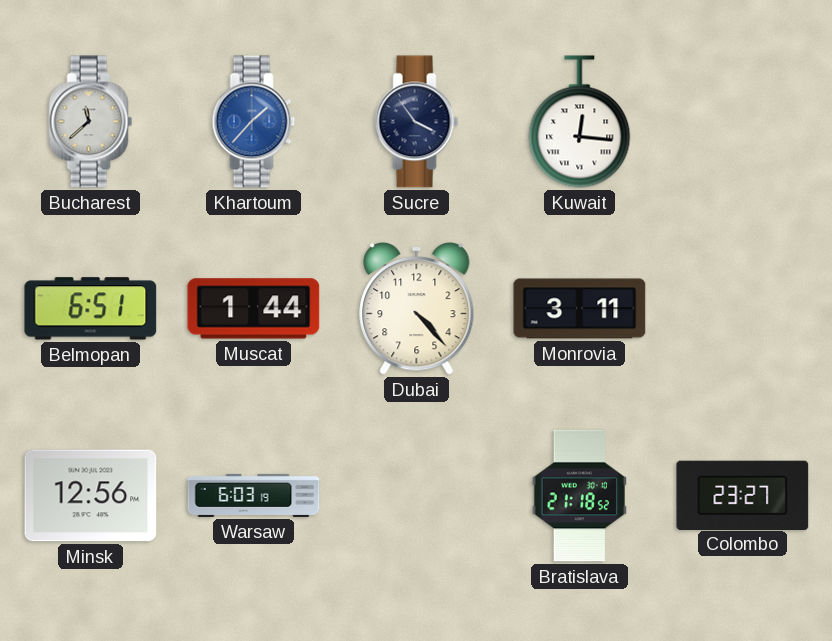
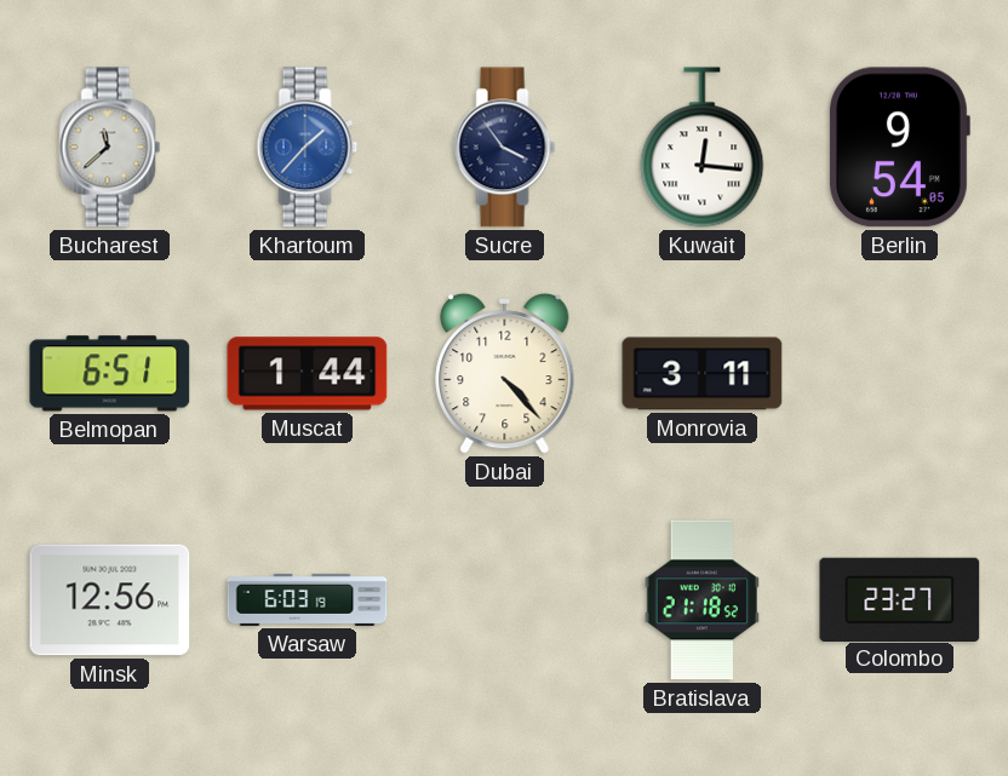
Berlin: none -> 9:54
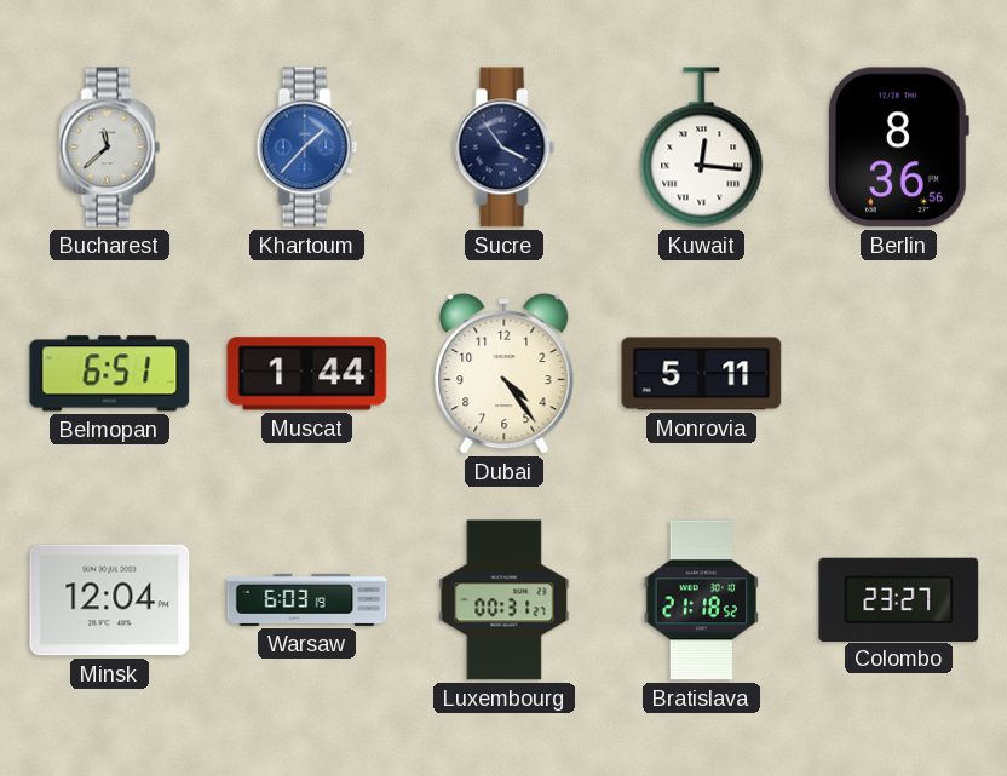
Berlin: 9:54 -> 8:36
Dubai: 4:23 -> 4:24
Monrovia: 3:11 -> 5:11
Minsk: 12:56 -> 12:04
Luxembourg: none -> 00:31
